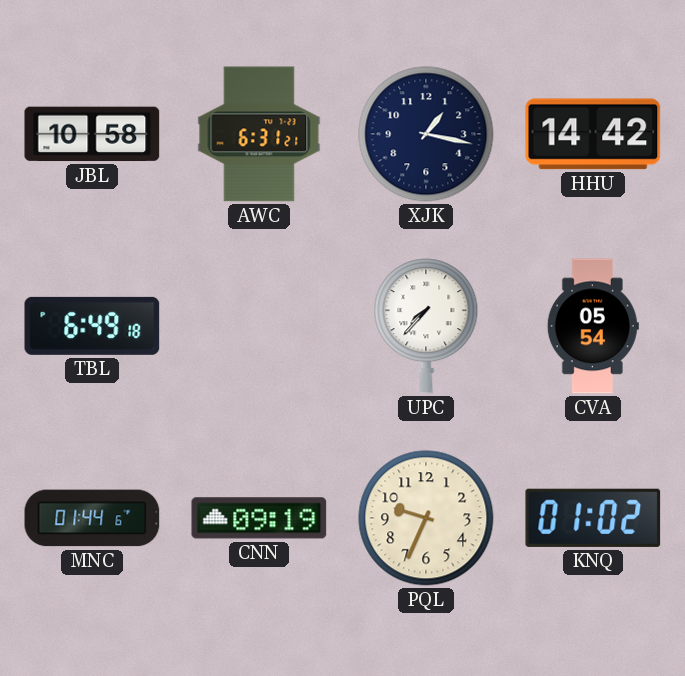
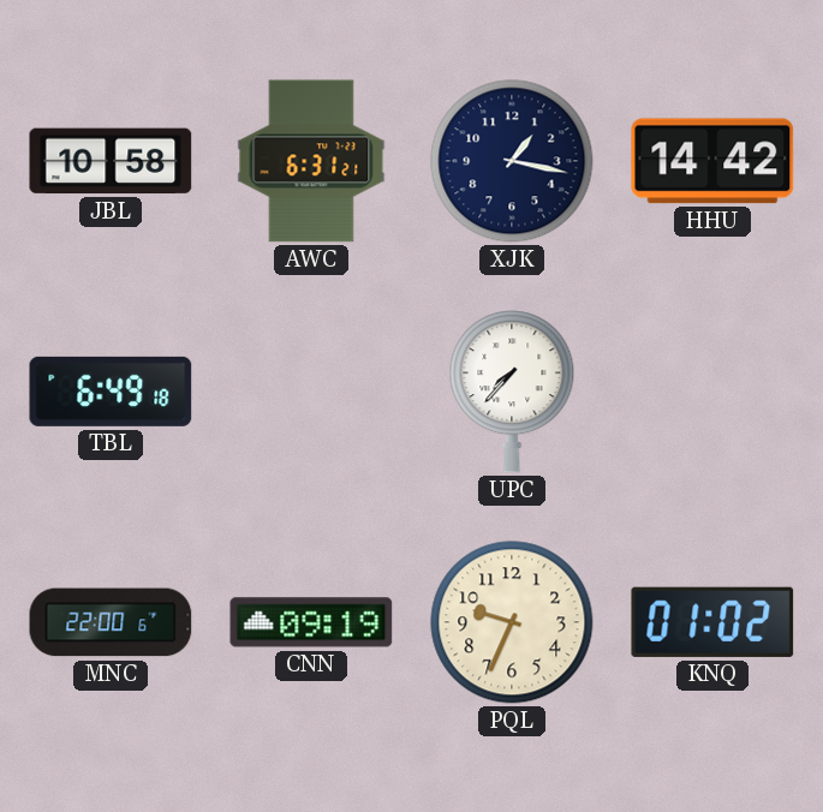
CVA: 05:54 -> none
MNC: 01:44 -> 22:00
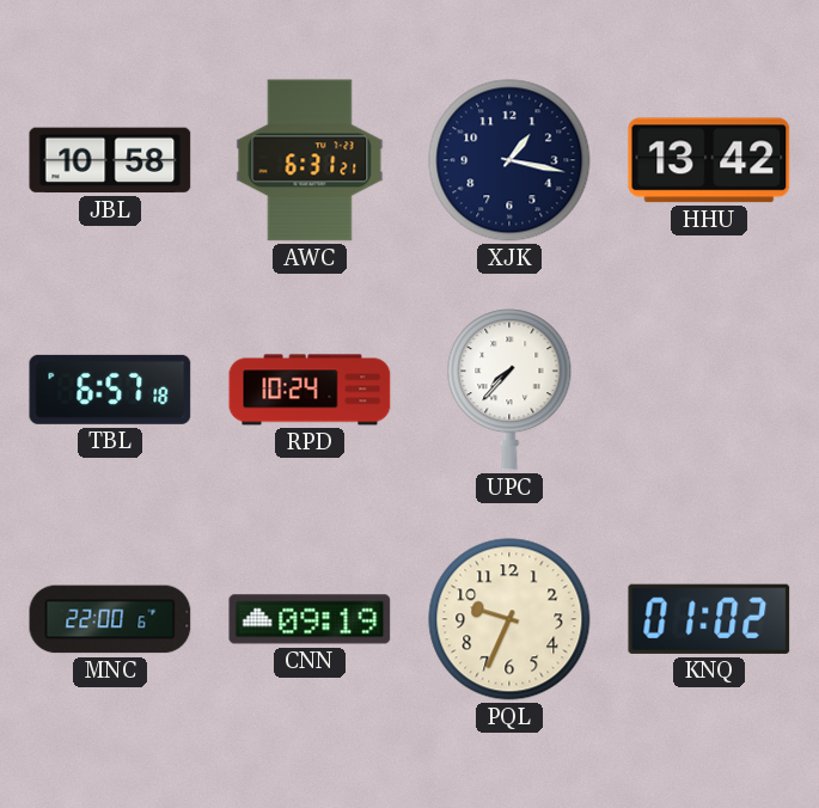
HHU: 14:42 -> 13:42
TBL: 6:49 -> 6:57
RPD: none -> 10:24
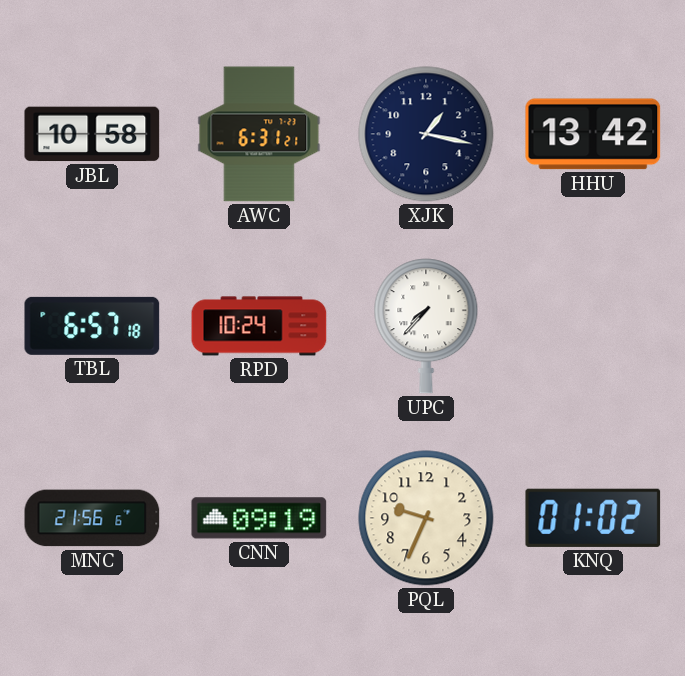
MNC: 22:00 -> 21:56
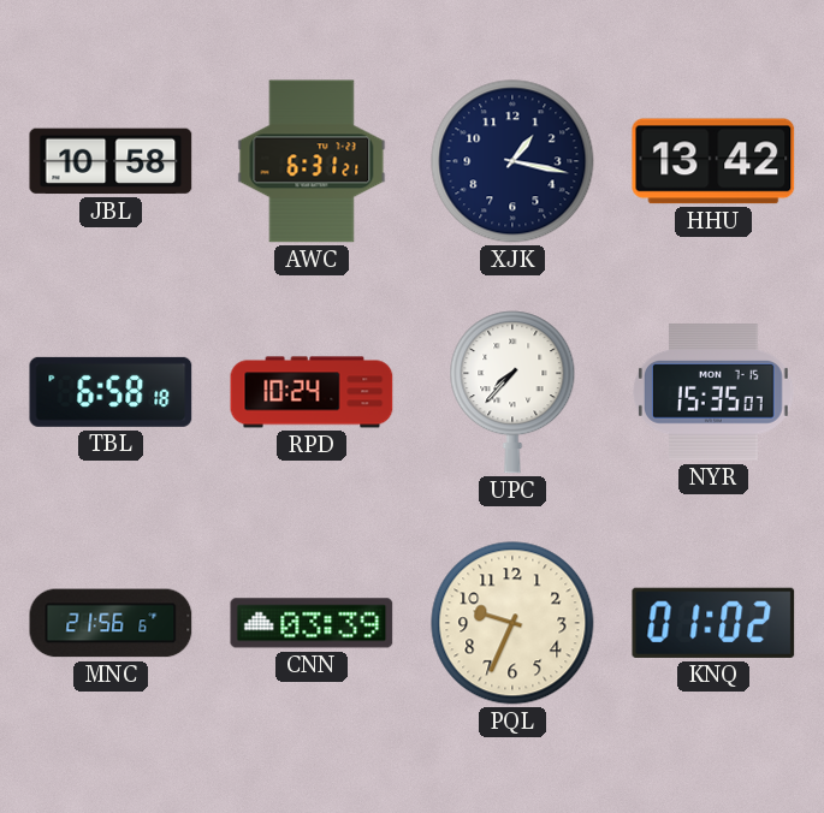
TBL: 6:57 -> 6:58
NYR: none -> 15:35
CNN: 09:19 -> 03:39
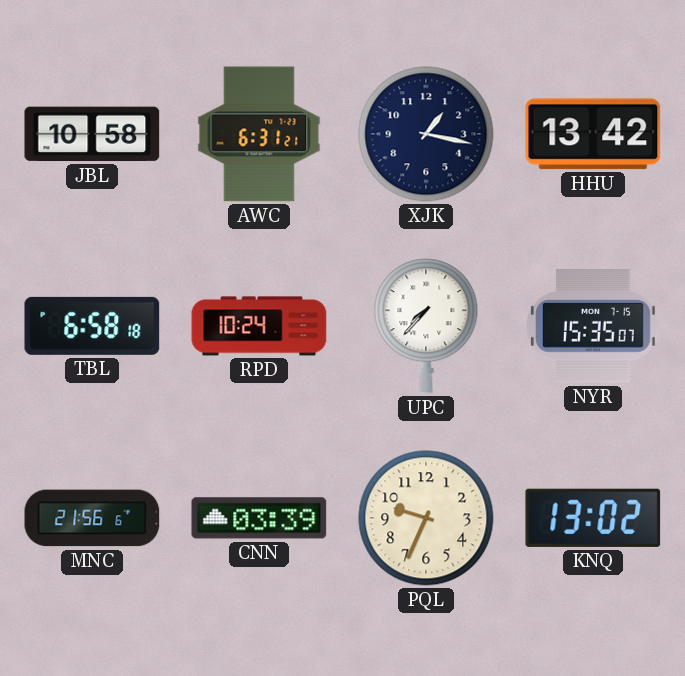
KNQ: 01:02 -> 13:02
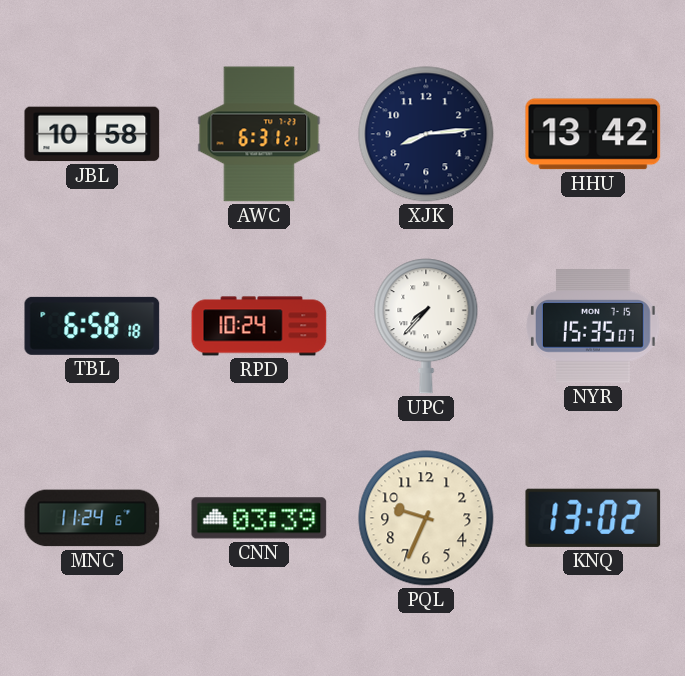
XJK: 1:17 -> 8:14
MNC: 21:56 -> 11:24
